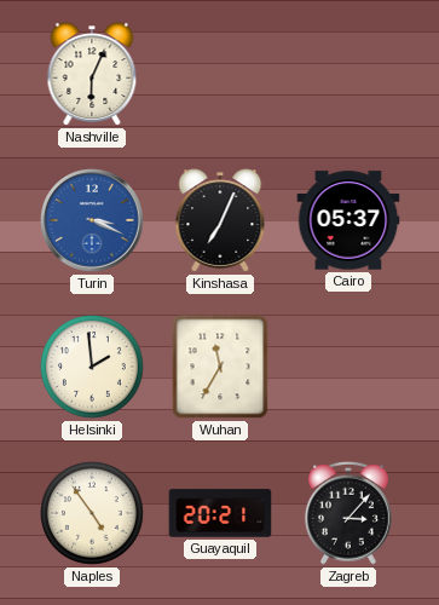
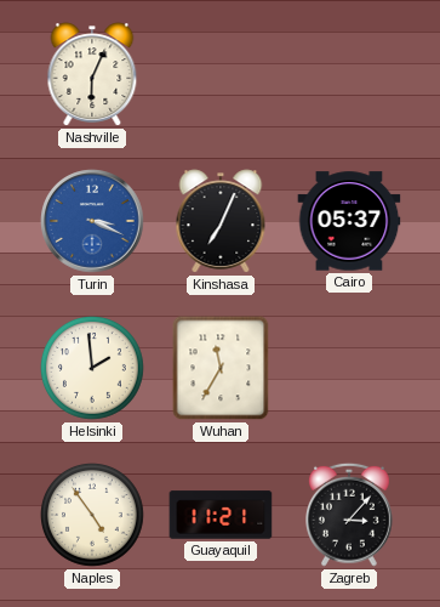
Guayaquil: 20:21 -> 11:21
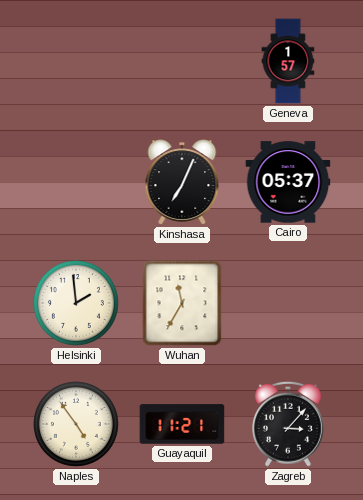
Nashville: 6:04 -> none
Geneva: none -> 1:57
Turin: 3:19 -> none
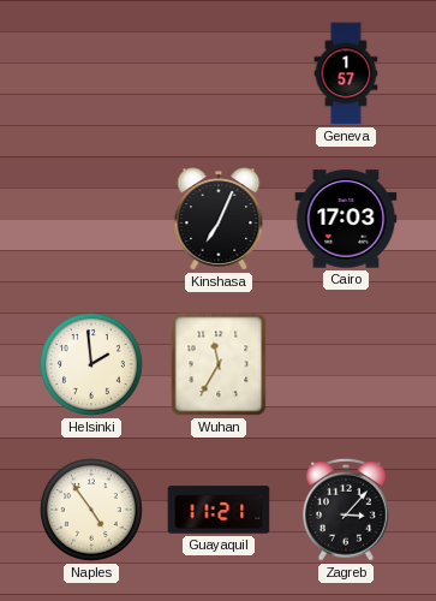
Cairo: 05:37 -> 17:03
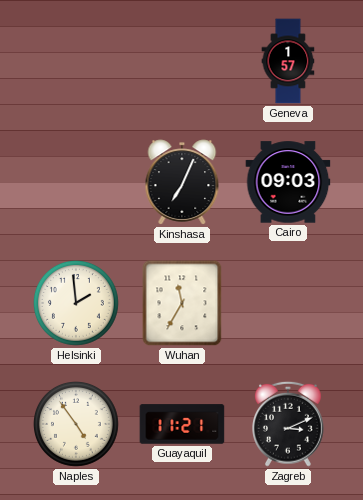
Cairo: 17:03 -> 09:03
Zagreb: 3:07 -> 3:11
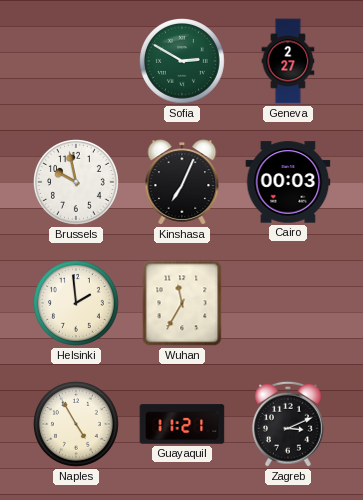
Sofia: none -> 2:50
Geneva: 1:57 -> 2:27
Brussels: none -> 9:58
Cairo: 09:03 -> 00:03
Naples: 4:54 -> 4:55
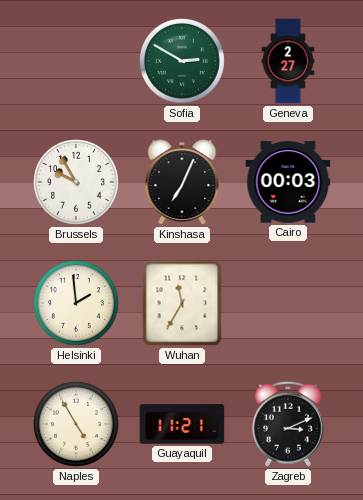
Brussels: 9:58 -> 9:55
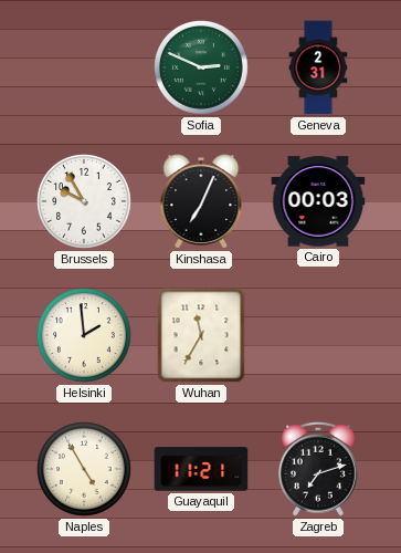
Sofia: 2:50 -> 2:49
Geneva: 2:27 -> 2:31
Zagreb: 3:11 -> 7:12
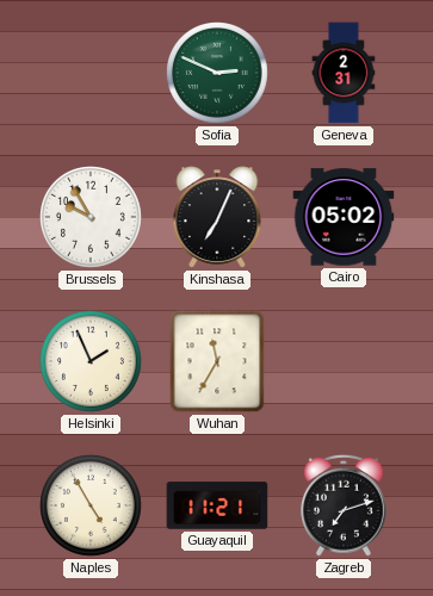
Cairo: 00:03 -> 05:02
Helsinki: 1:59 -> 1:56
